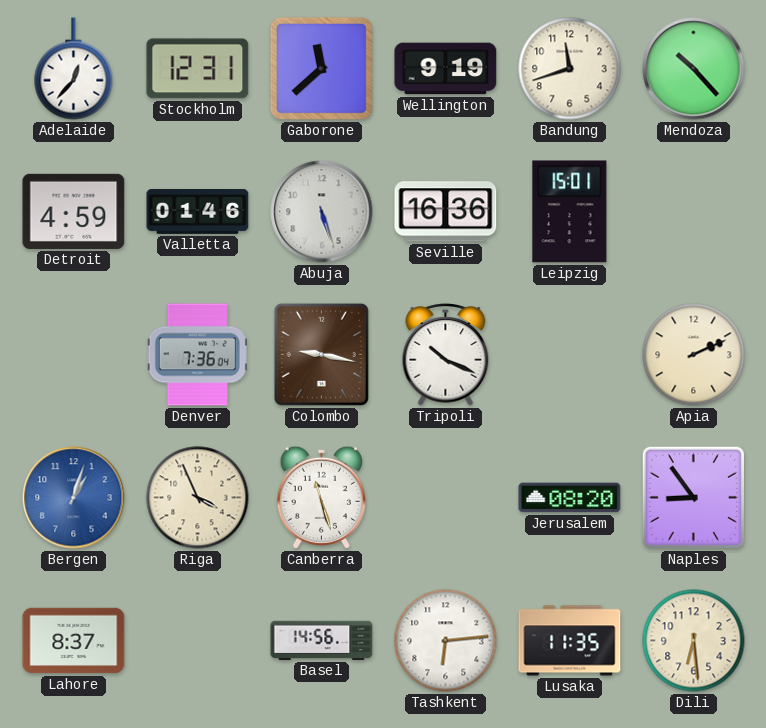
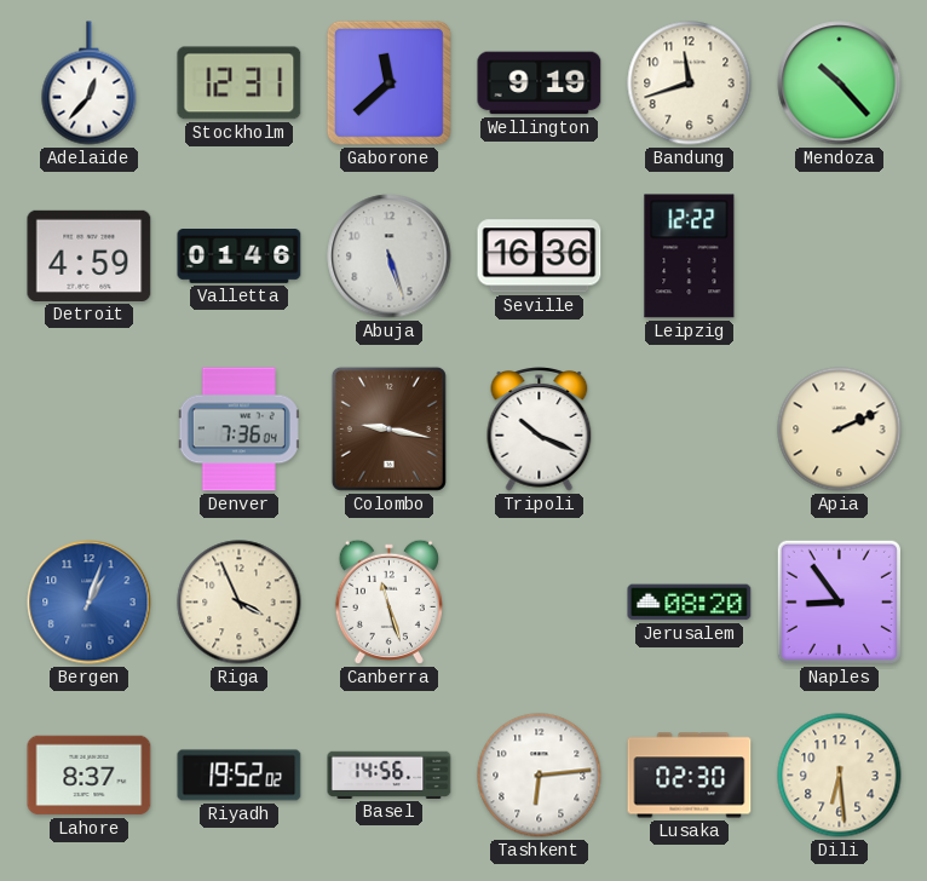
Leipzig: 15:01 -> 12:22
Riyadh: none -> 19:52
Lusaka: 11:35 -> 02:30
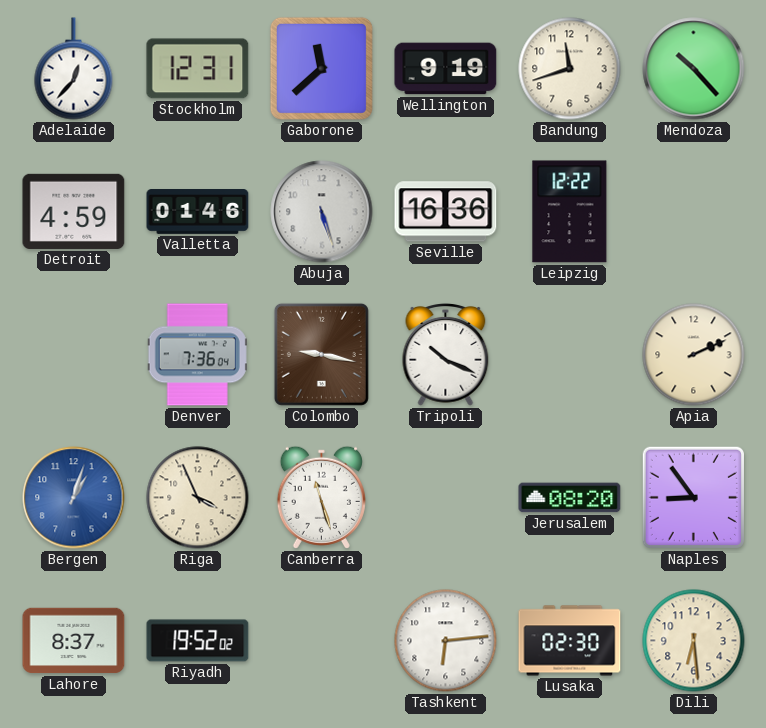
Basel: 14:56 -> none
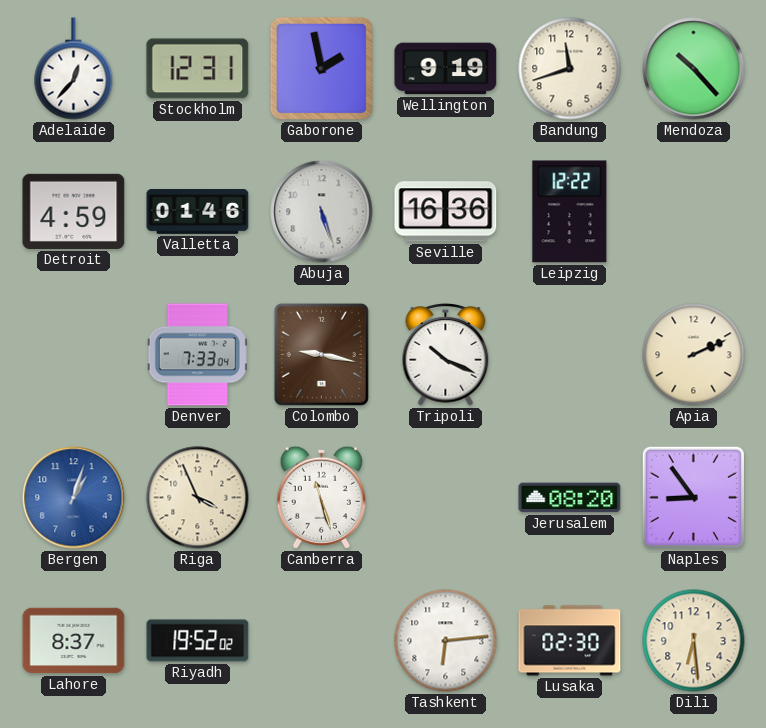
Gaborone: 11:38 -> 1:58
Denver: 7:36 -> 7:33
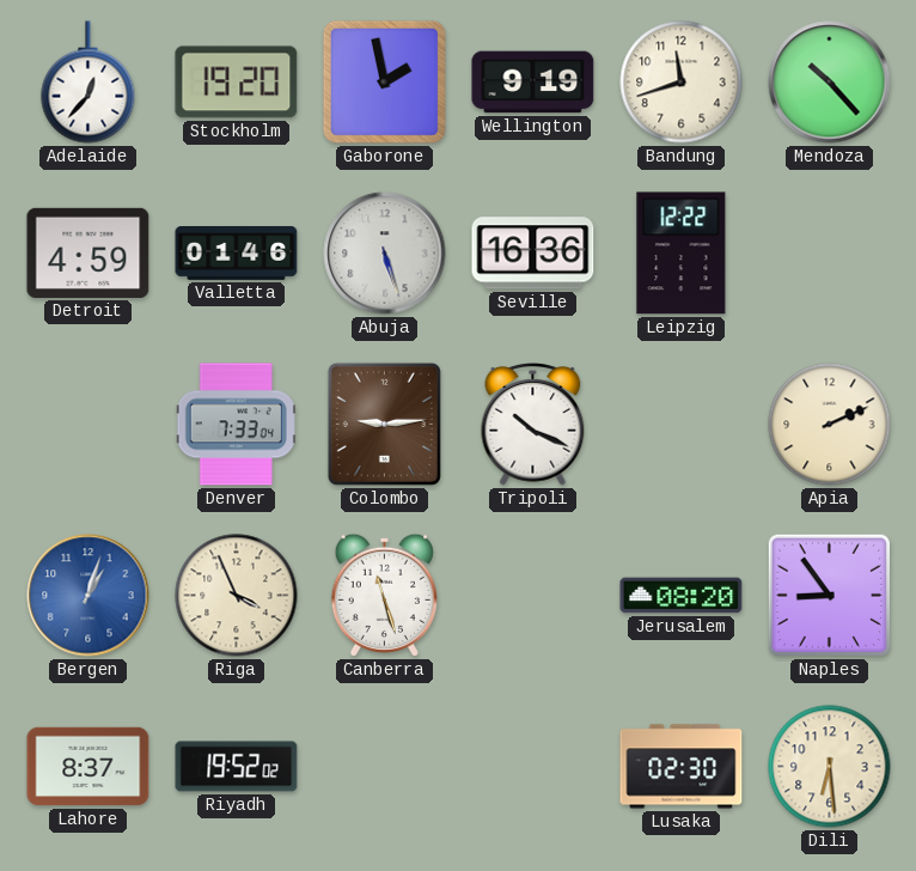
Stockholm: 12:31 -> 19:20
Colombo: 9:17 -> 9:14
Tashkent: 6:14 -> none
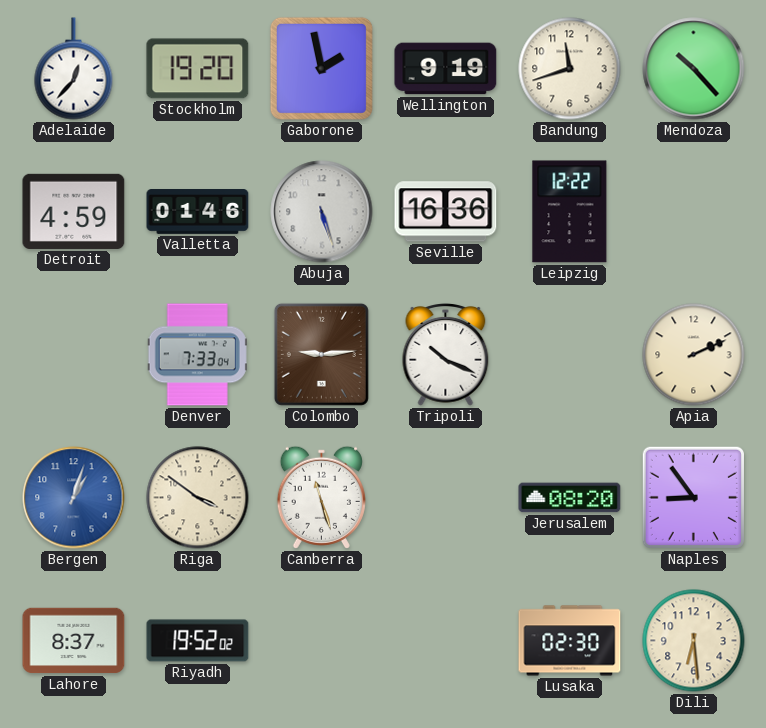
Riga: 3:56 -> 3:51
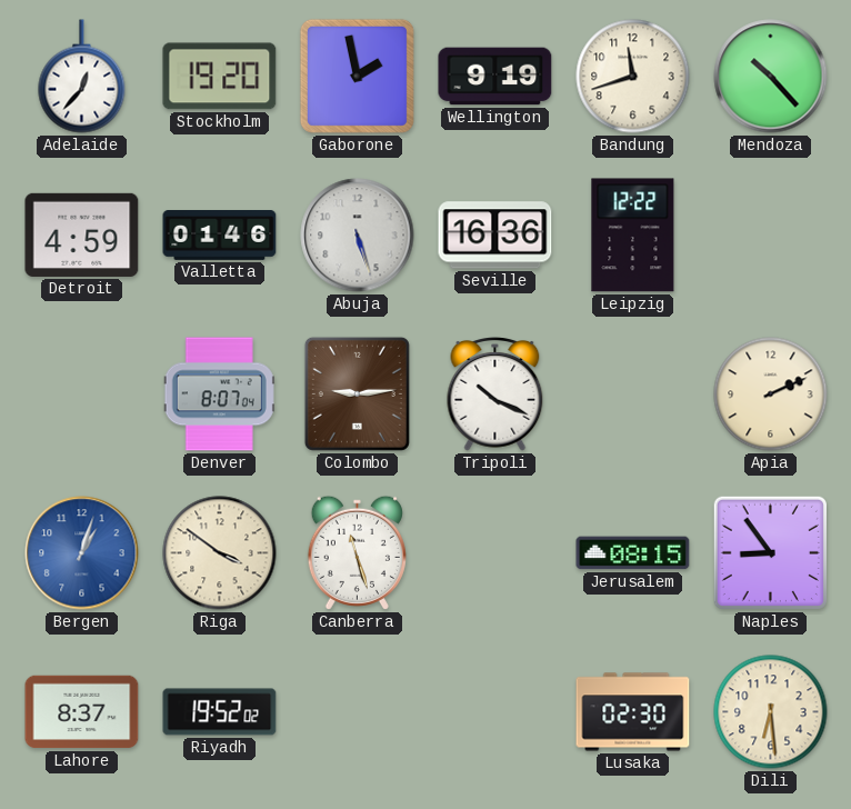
Denver: 7:33 -> 8:07
Jerusalem: 08:20 -> 08:15
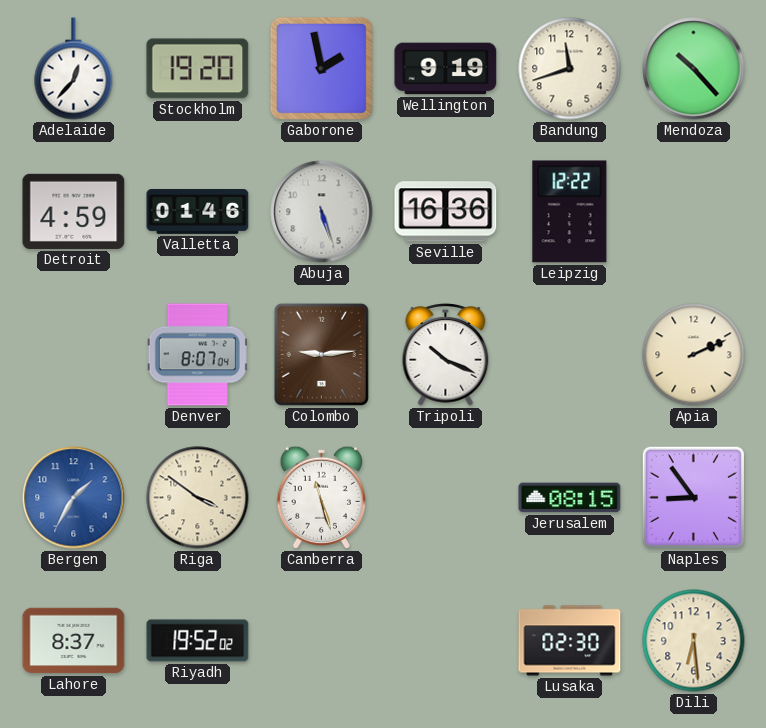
Bergen: 1:03 -> 1:35
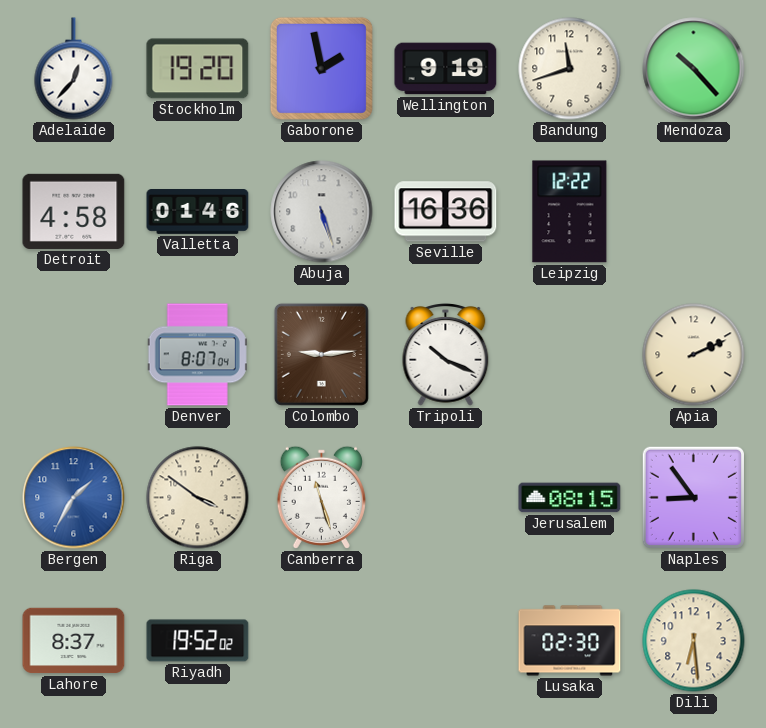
Detroit: 4:59 -> 4:58
